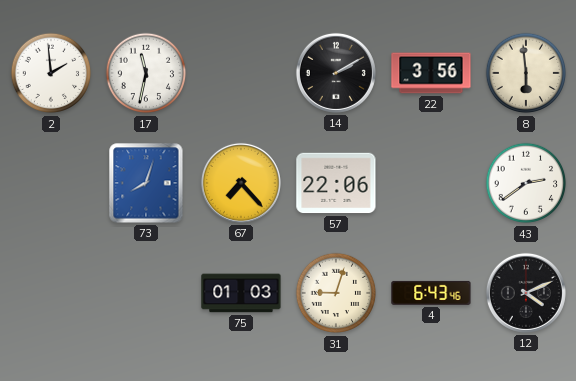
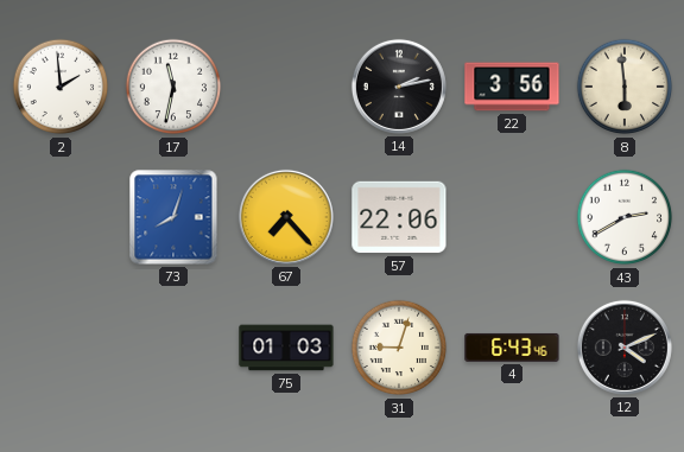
14: 2:10 -> 2:13
43: 2:39 -> 2:40
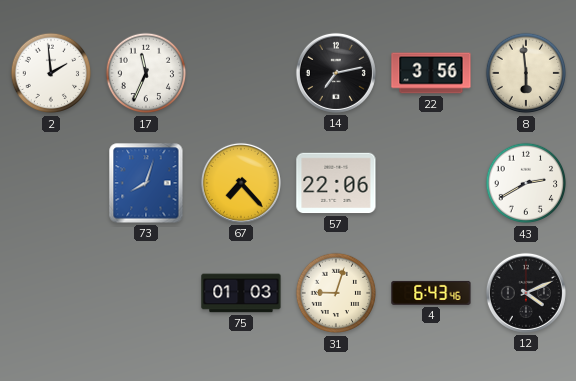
17: 11:32 -> 11:34
14: 2:13 -> 7:13
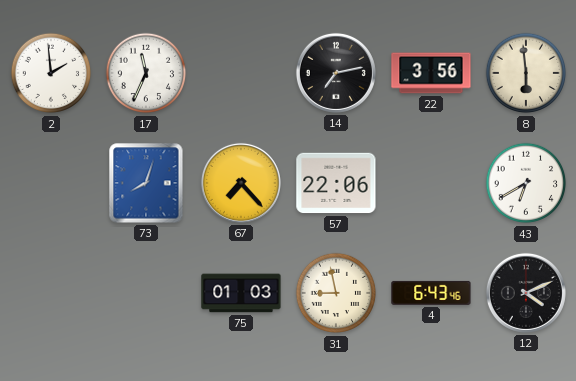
43: 2:40 -> 6:40
31: 9:03 -> 8:58
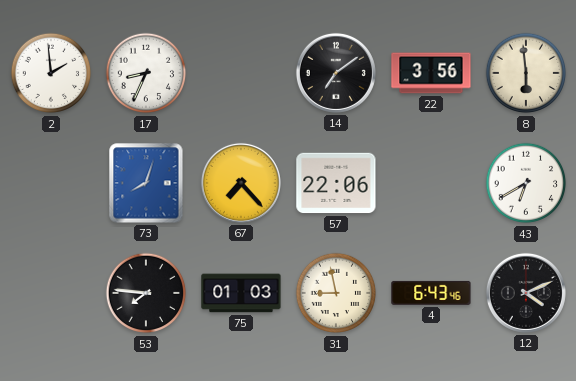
17: 11:34 -> 8:34
14: 7:13 -> 7:09
53: none -> 7:46
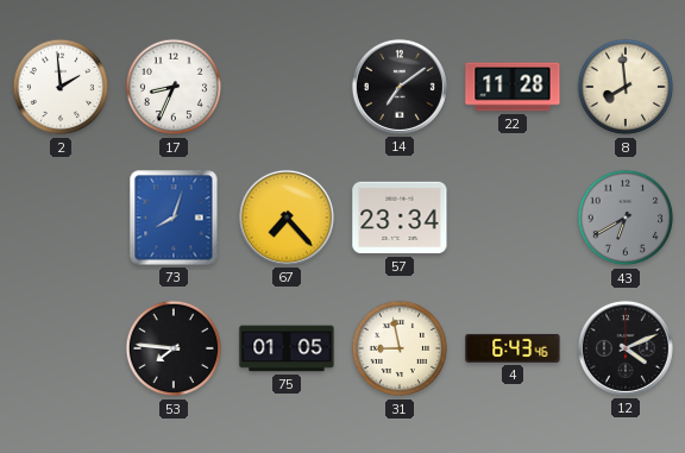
22: 3:56 -> 11:28
8: 5:59 -> 7:59
57: 22:06 -> 23:34
43 dial: white -> grey
75: 01:03 -> 01:05
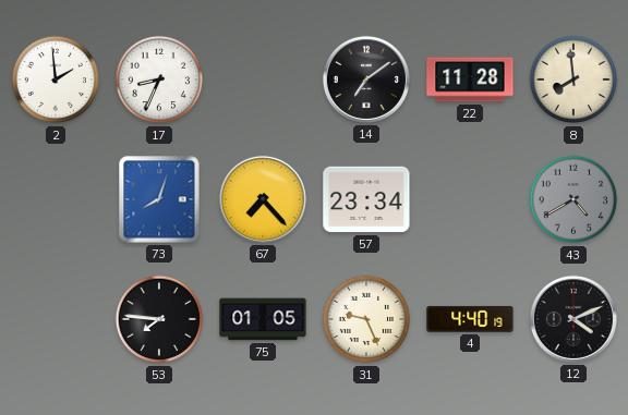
43: 6:40 -> 4:40
31: 8:58 -> 9:26
4: 6:43 -> 4:40
